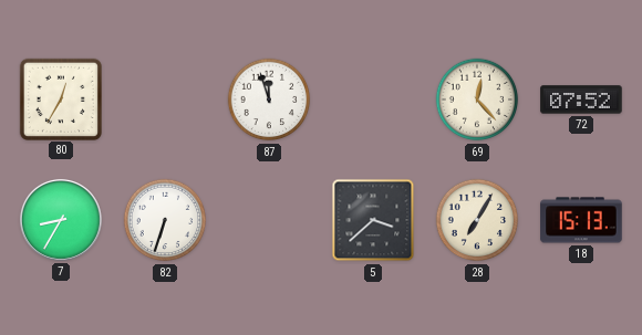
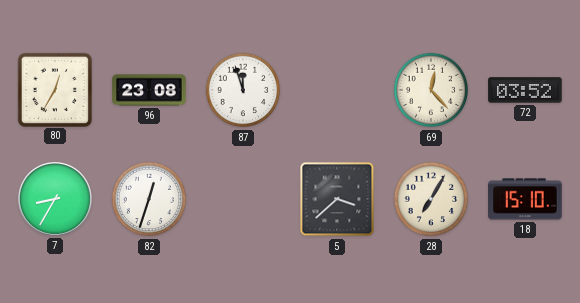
96: none -> 23:08
72: 07:52 -> 03:52
82: 6:33 -> 12:33
18: 15:13 -> 15:10
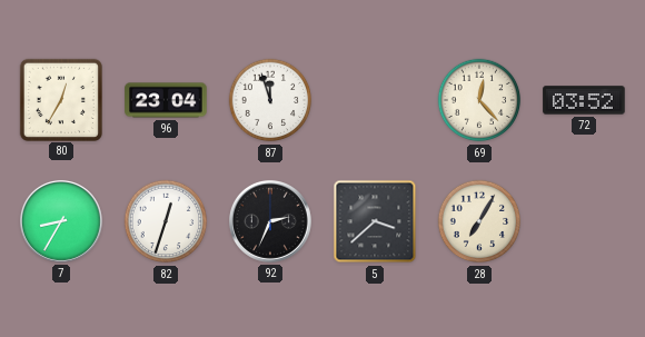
96: 23:08 -> 23:04
92: none -> 2:34
18: 15:10 -> none
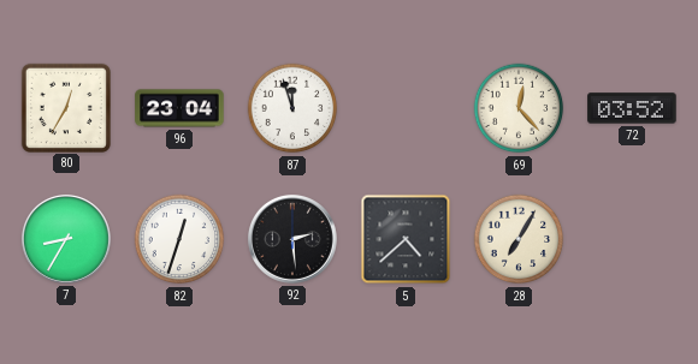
92: 2:34 -> 2:29
5: 3:38 -> 4:38
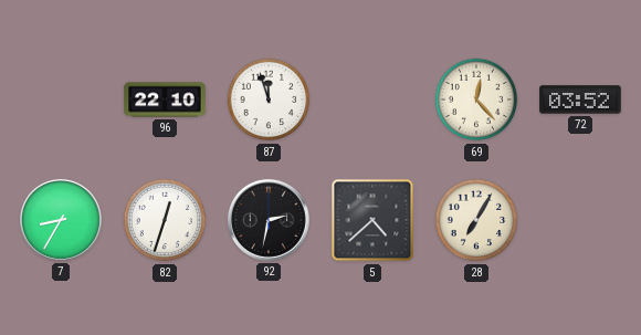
80: 12:35 -> none
96: 23:04 -> 22:10
92: 2:29 -> 2:32
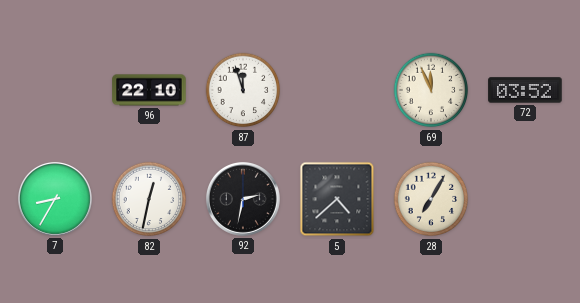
69: 12:23 -> 11:56
82: 12:33 -> 12:32
